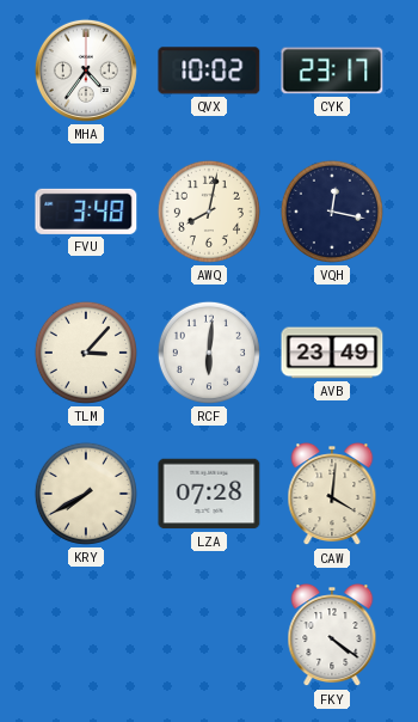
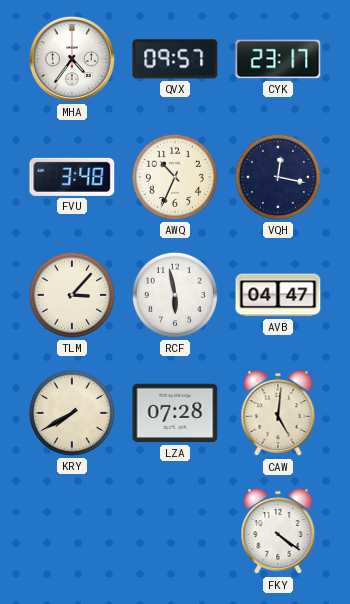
QVX: 10:02 -> 09:57
AWQ: 8:02 -> 10:34
RCF: 6:01 -> 5:58
AVB: 23:49 -> 04:47
CAW: 4:01 -> 5:01
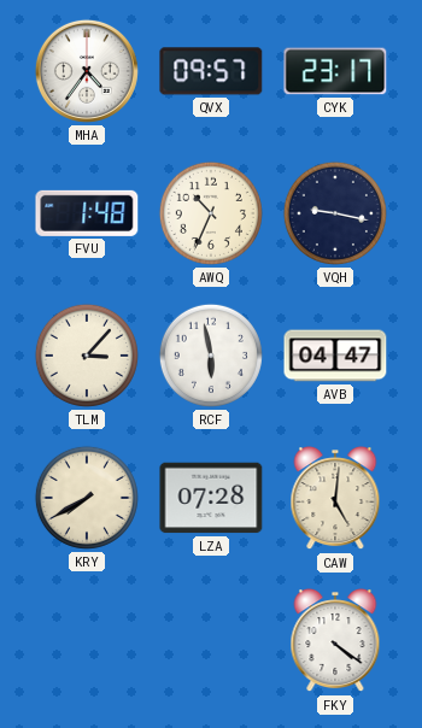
FVU: 3:48 -> 1:48
VQH: 12:17 -> 9:17
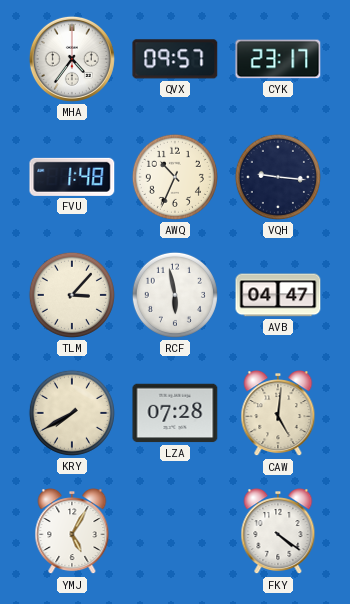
VQH: 9:17 -> 9:16
YMJ: none -> 5:05
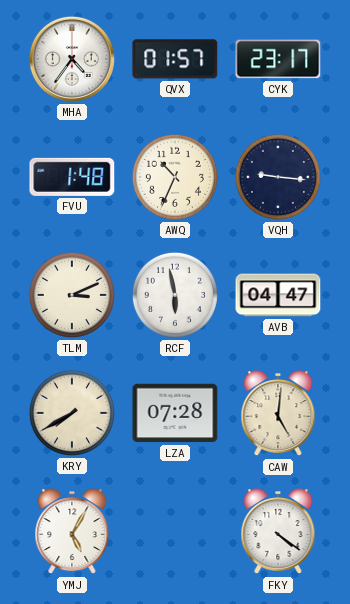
QVX: 09:57 -> 01:57
TLM: 3:07 -> 3:11
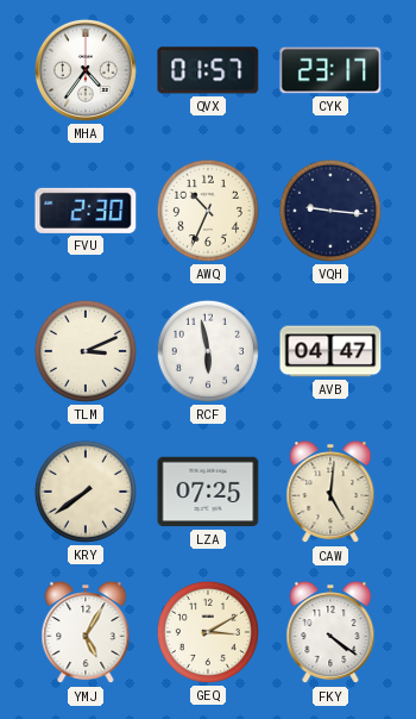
FVU: 1:48 -> 2:30
KRY: 7:40 -> 7:39
LZA: 07:28 -> 07:25
GEQ: none -> 3:10
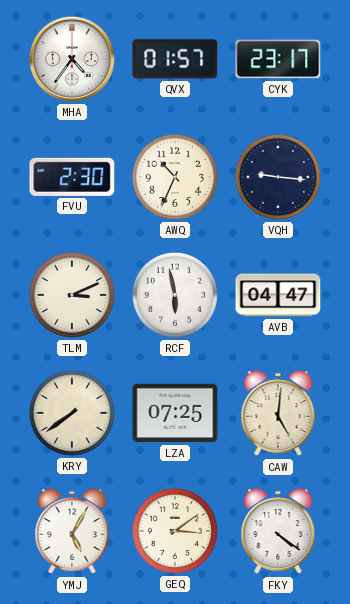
GEQ: 3:10 -> 3:09
